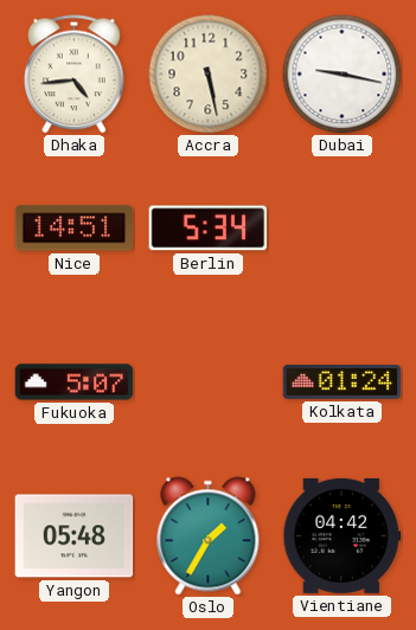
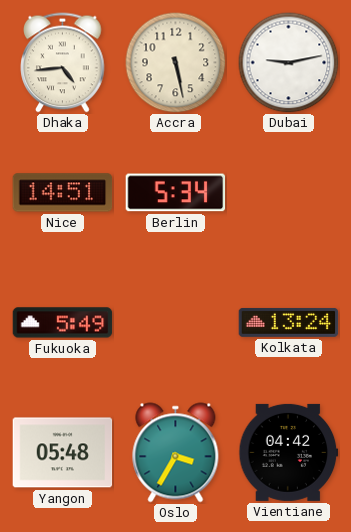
Dubai: 9:17 -> 9:13
Fukuoka: 5:07 -> 5:49
Kolkata: 01:24 -> 13:24
Oslo: 1:35 -> 3:35
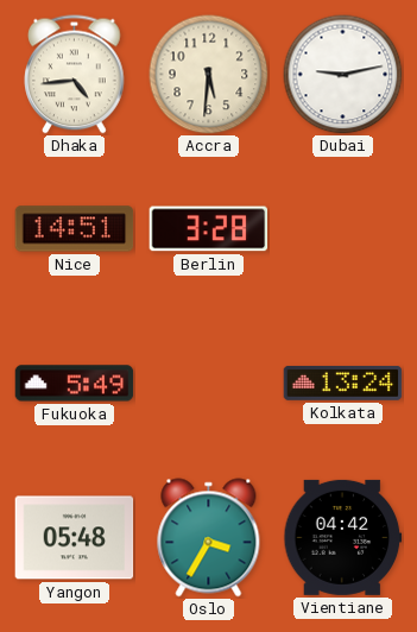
Accra: 5:28 -> 5:31
Berlin: 5:34 -> 3:28
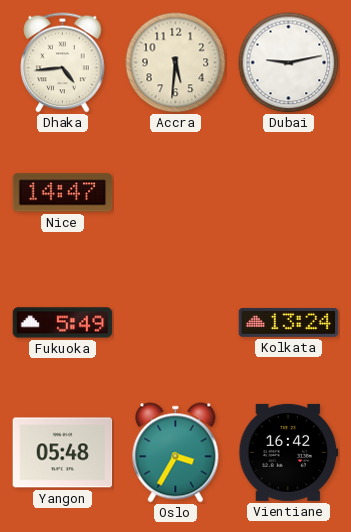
Nice: 14:51 -> 14:47
Berlin: 3:28 -> none
Vientiane: 04:42 -> 16:42
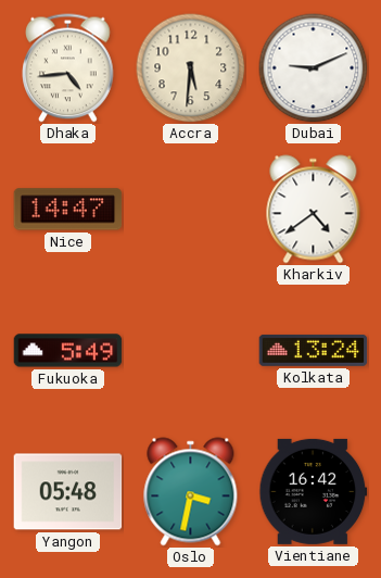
Dubai: 9:13 -> 9:11
Kharkiv: none -> 4:39
Oslo: 3:35 -> 3:32
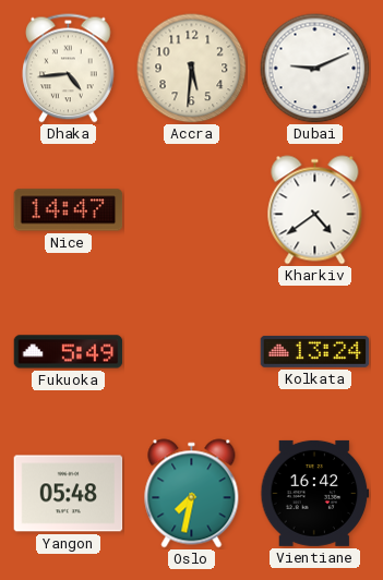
Oslo: 3:32 -> 7:32
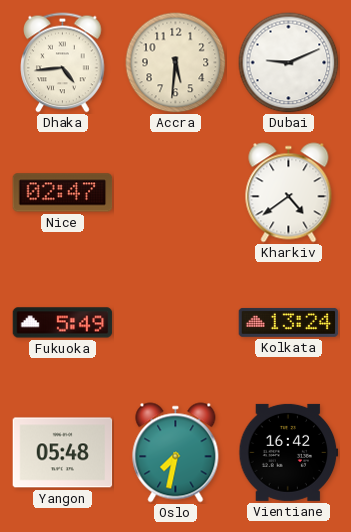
Nice: 14:47 -> 02:47
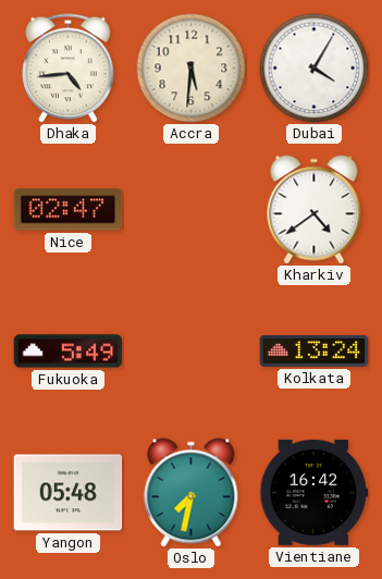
Dubai: 9:11 -> 4:05
